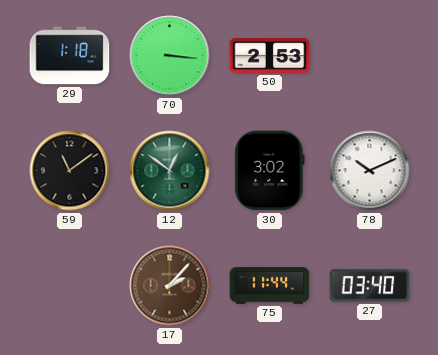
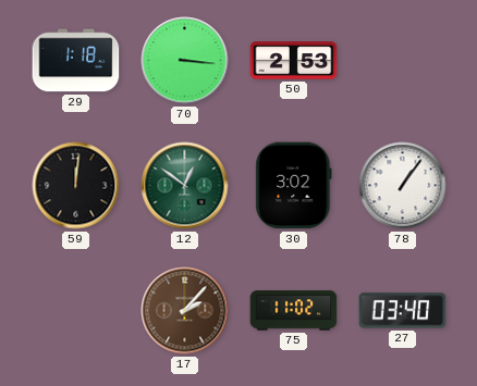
59: 11:09 -> 12:01
78: 10:11 -> 1:06
75: 11:44 -> 11:02
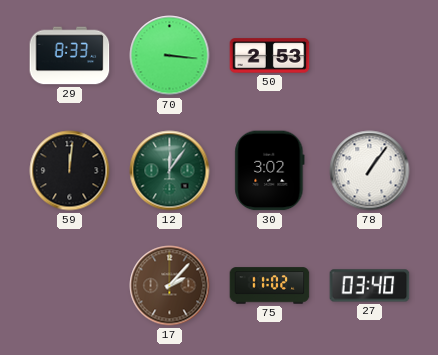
29: 1:18 -> 8:33
12: 12:51 -> 12:06
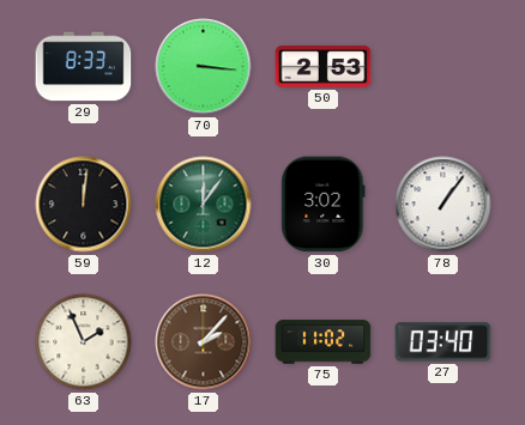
63: none -> 1:56
